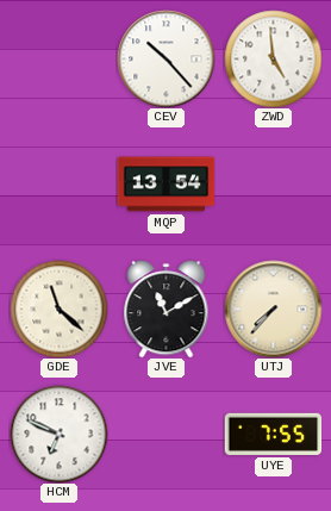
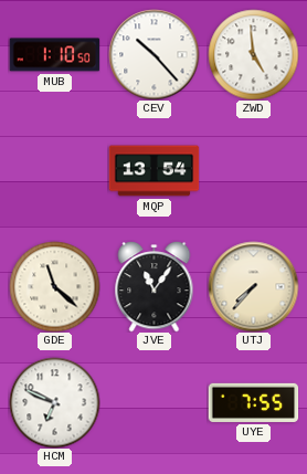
MUB: none -> 1:10
JVE: 11:10 -> 11:06
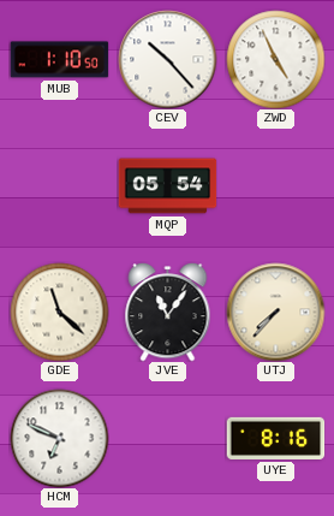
ZWD: 4:59 -> 4:56
MQP: 13:54 -> 05:54
UYE: 7:55 -> 8:16
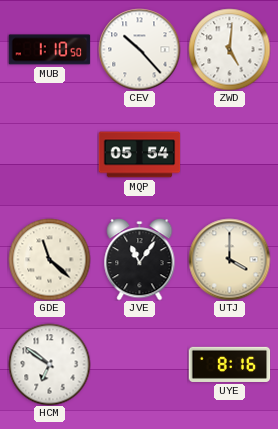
ZWD: 4:56 -> 5:01
UTJ: 7:37 -> 4:00
HCM: 6:49 -> 6:51
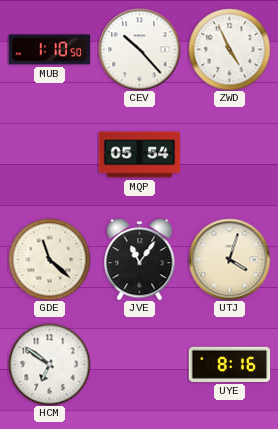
ZWD: 5:01 -> 4:56
UTJ: 4:00 -> 4:03
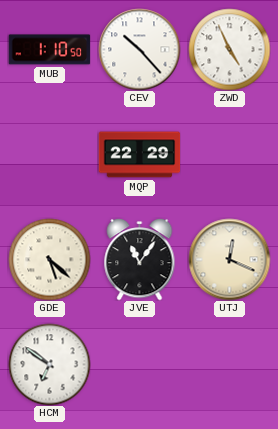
MQP: 05:54 -> 22:29
GDE: 11:22 -> 5:22
UTJ: 4:03 -> 12:19
UYE: 8:16 -> none
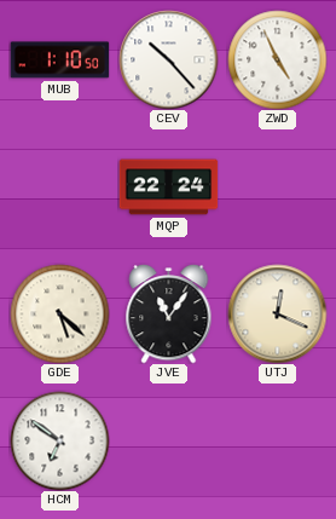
MQP: 22:29 -> 22:24
